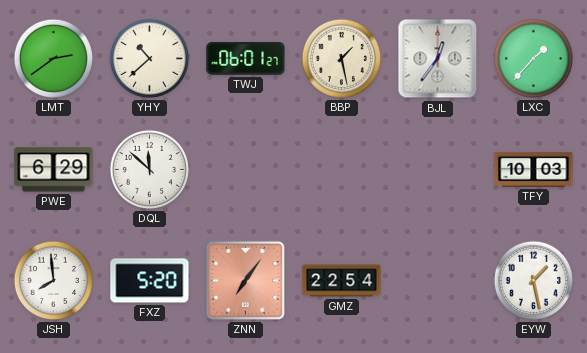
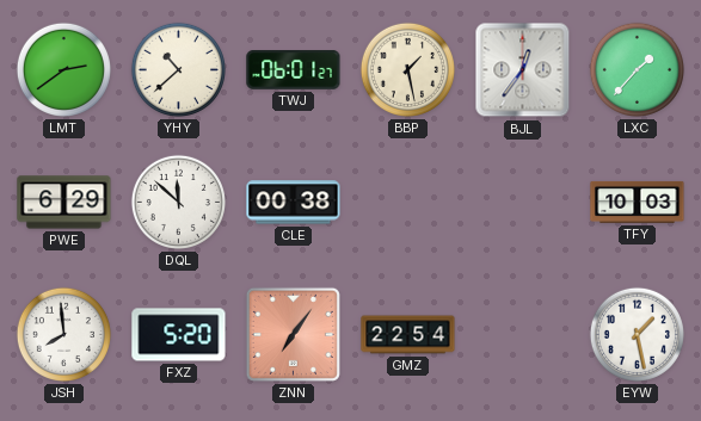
CLE: none -> 00:38
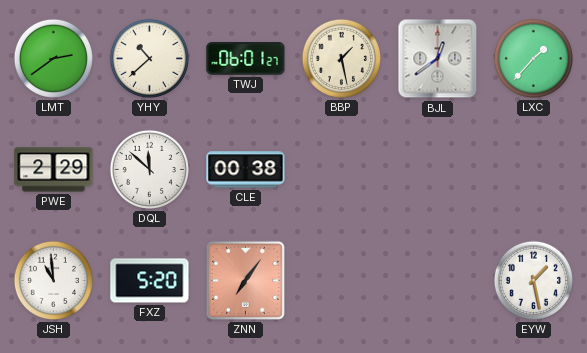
BJL: 12:36 -> 12:39
PWE: 6:29 -> 2:29
TFY: 10:03 -> none
JSH: 7:59 -> 10:59
GMZ: 22:54 -> none
